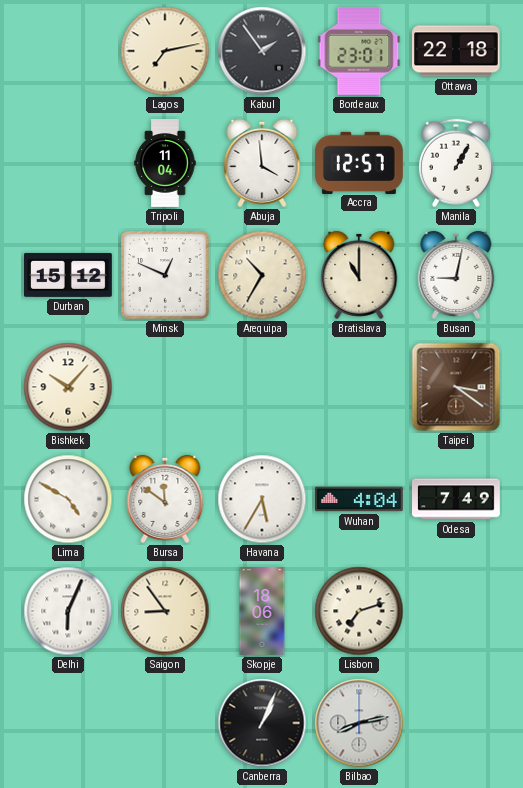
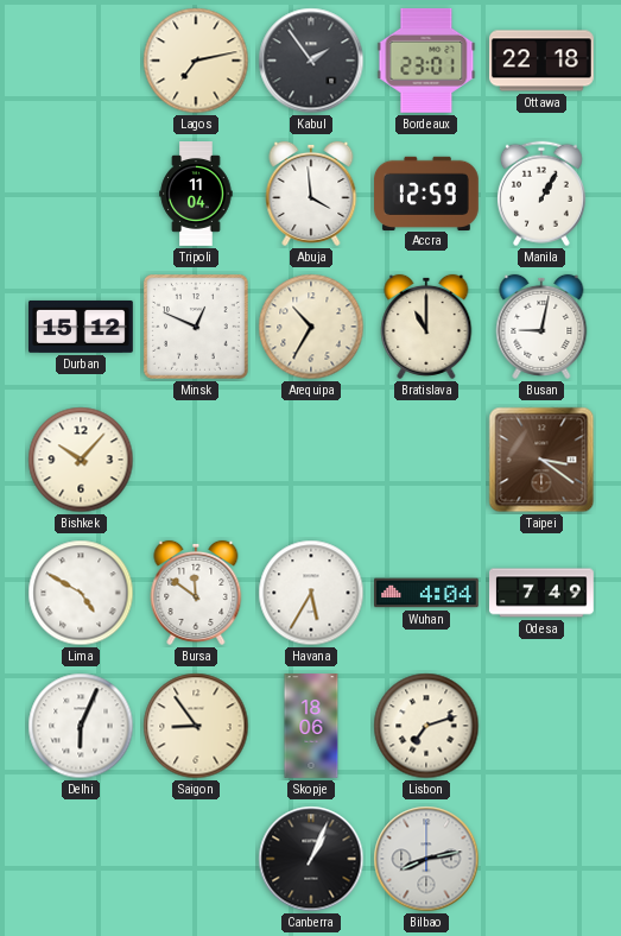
Accra: 12:57 -> 12:59
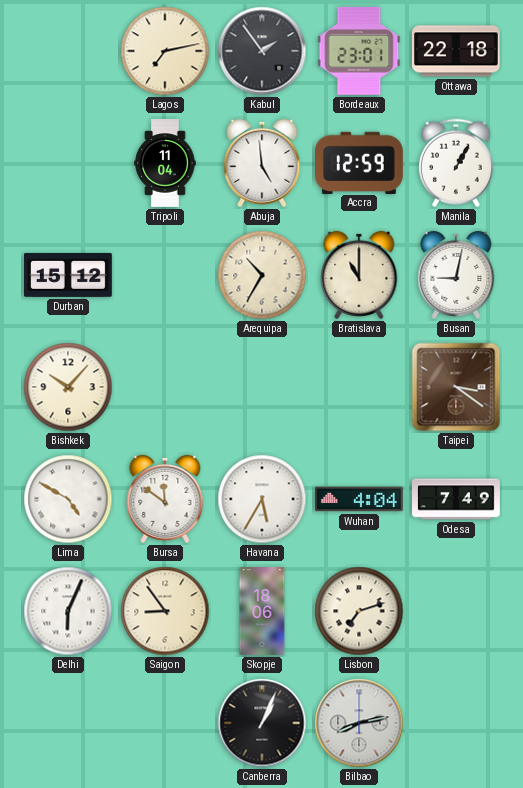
Abuja: 3:59 -> 4:59
Minsk: 12:49 -> none
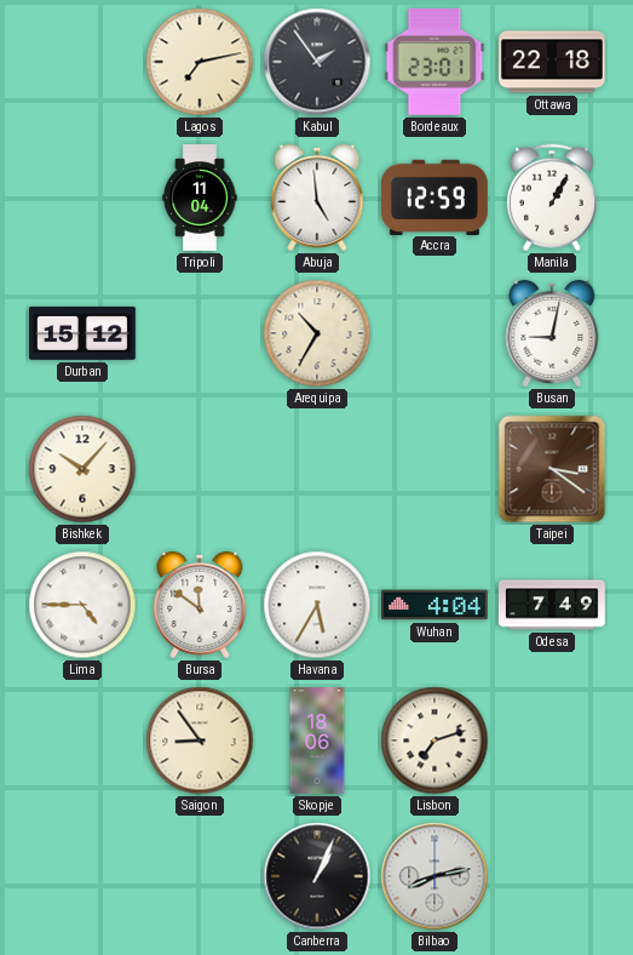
Bratislava: 11:00 -> none
Lima: 4:50 -> 4:45
Delhi: 6:04 -> none
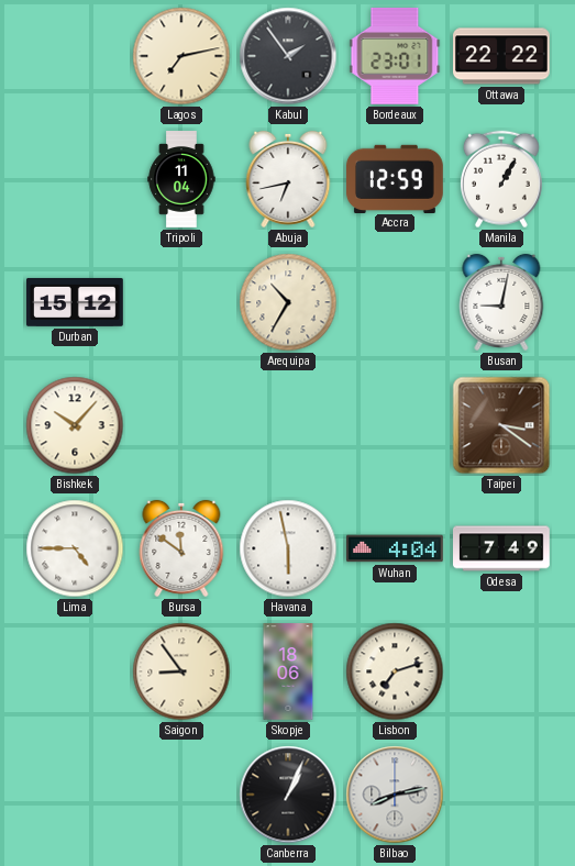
Ottawa: 22:18 -> 22:22
Abuja: 4:59 -> 6:43
Havana: 5:35 -> 5:58
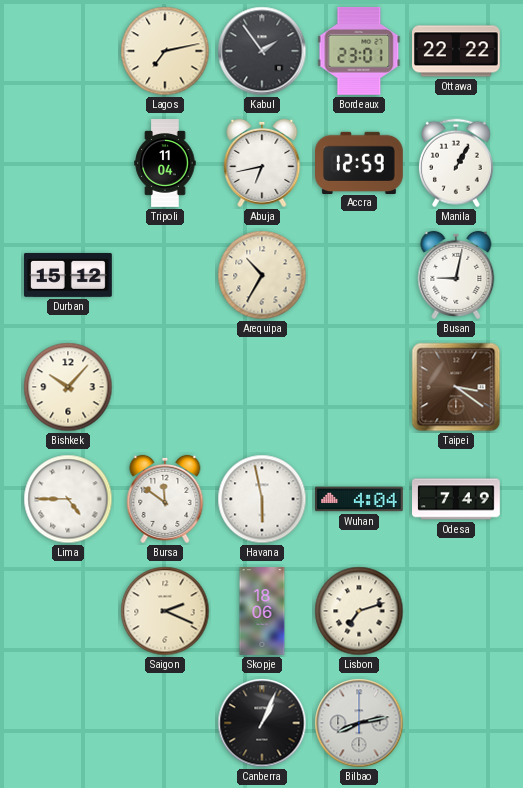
Saigon: 8:54 -> 2:19
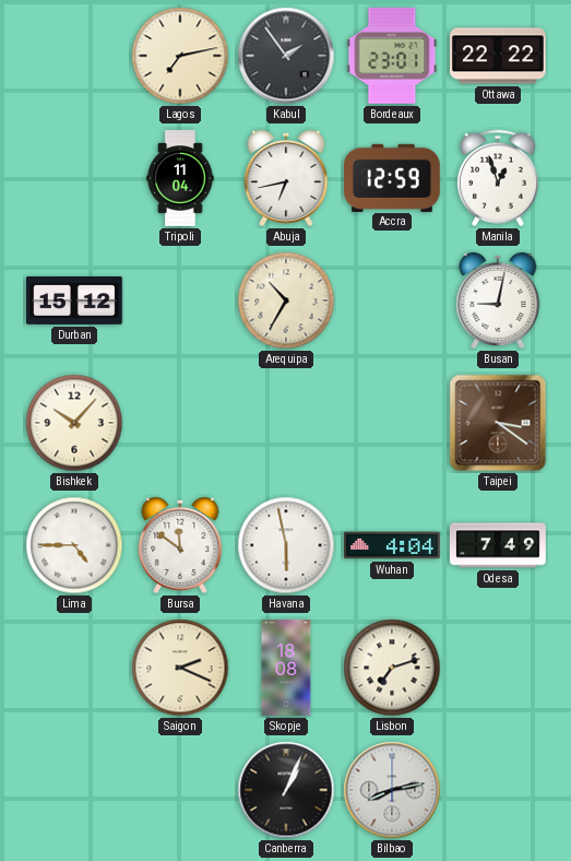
Manila: 1:05 -> 12:57
Skopje: 18:06 -> 18:08
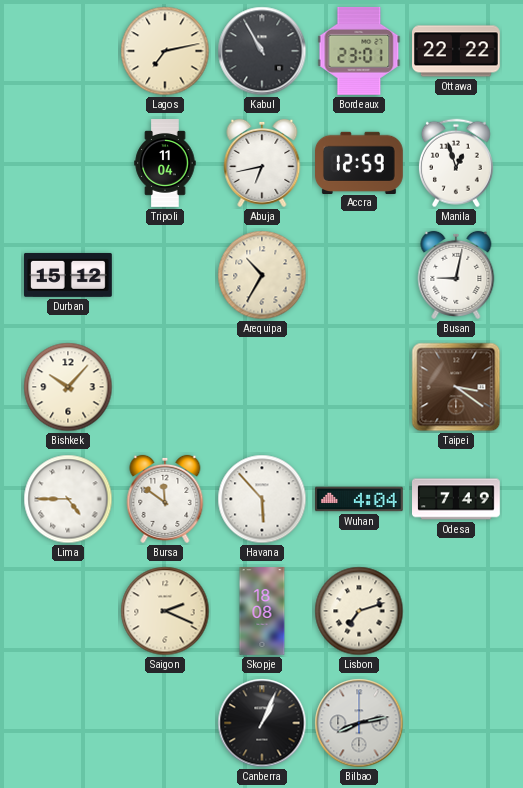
Kabul: 1:54 -> 10:55
Havana: 5:58 -> 5:53
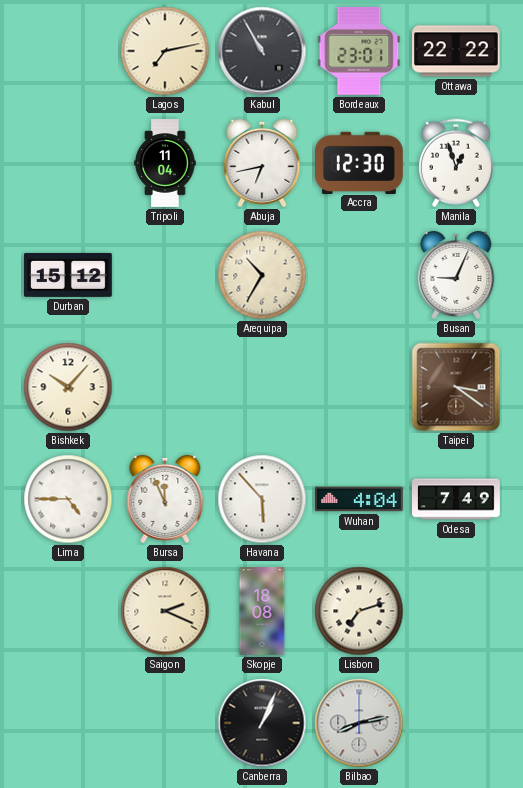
Accra: 12:59 -> 12:30
Busan: 9:02 -> 9:04
Bursa: 11:51 -> 11:56
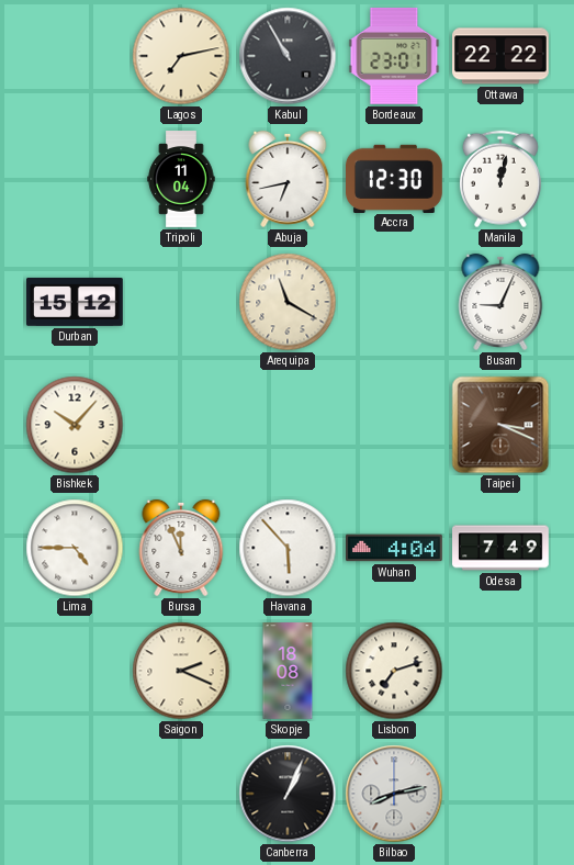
Manila: 12:57 -> 12:02
Arequipa: 10:35 -> 11:20
Taipei: 3:21 -> 3:19
